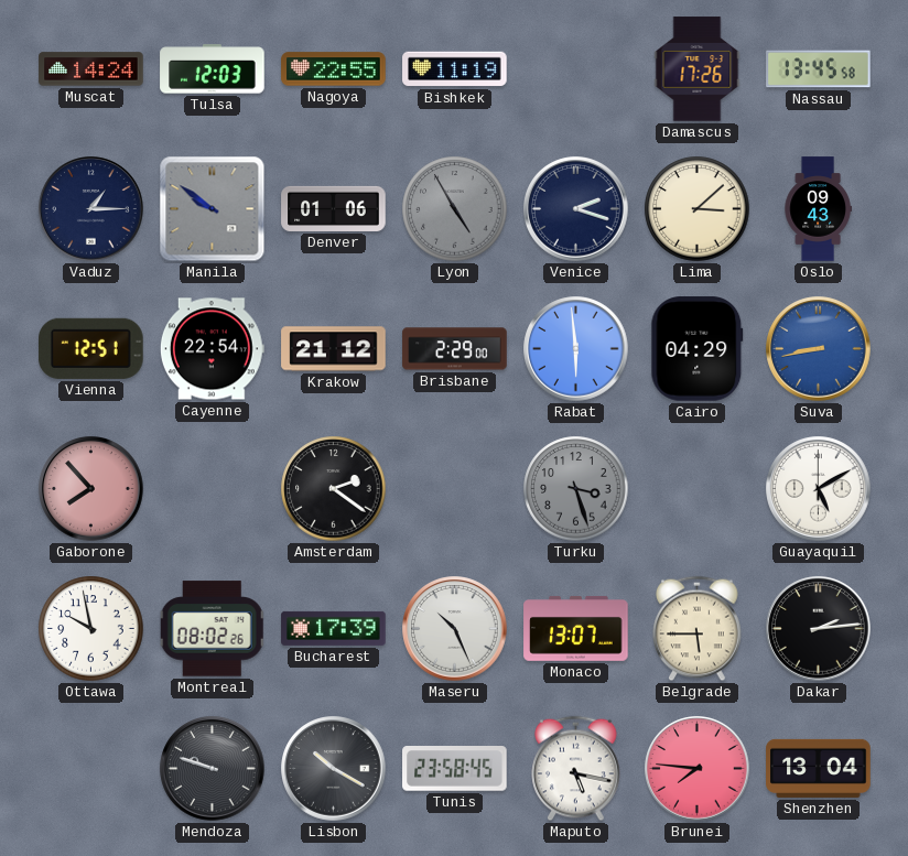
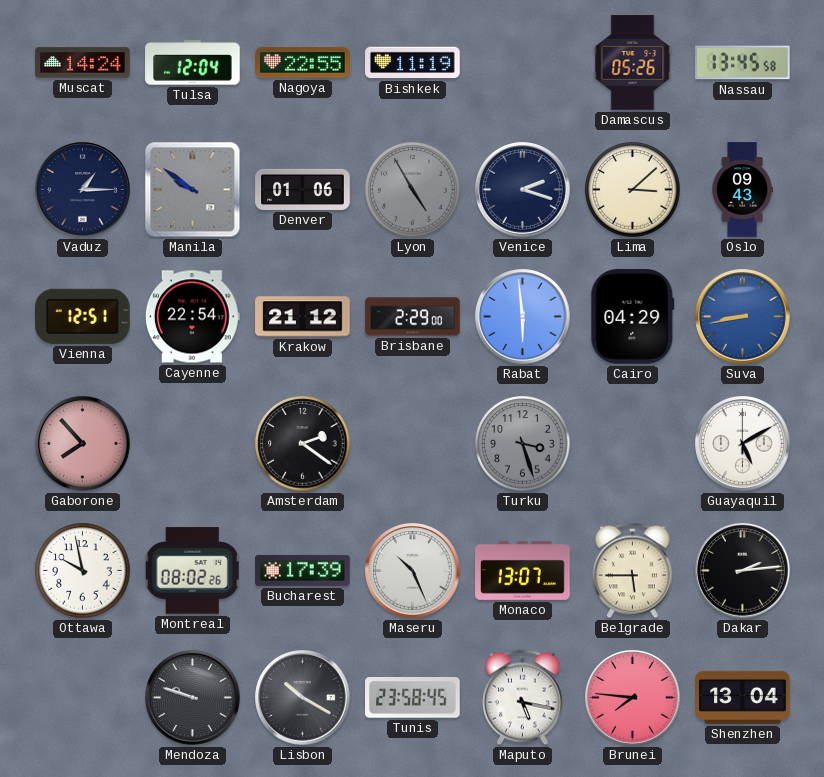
Tulsa: 12:03 -> 12:04
Damascus: 17:26 -> 05:26
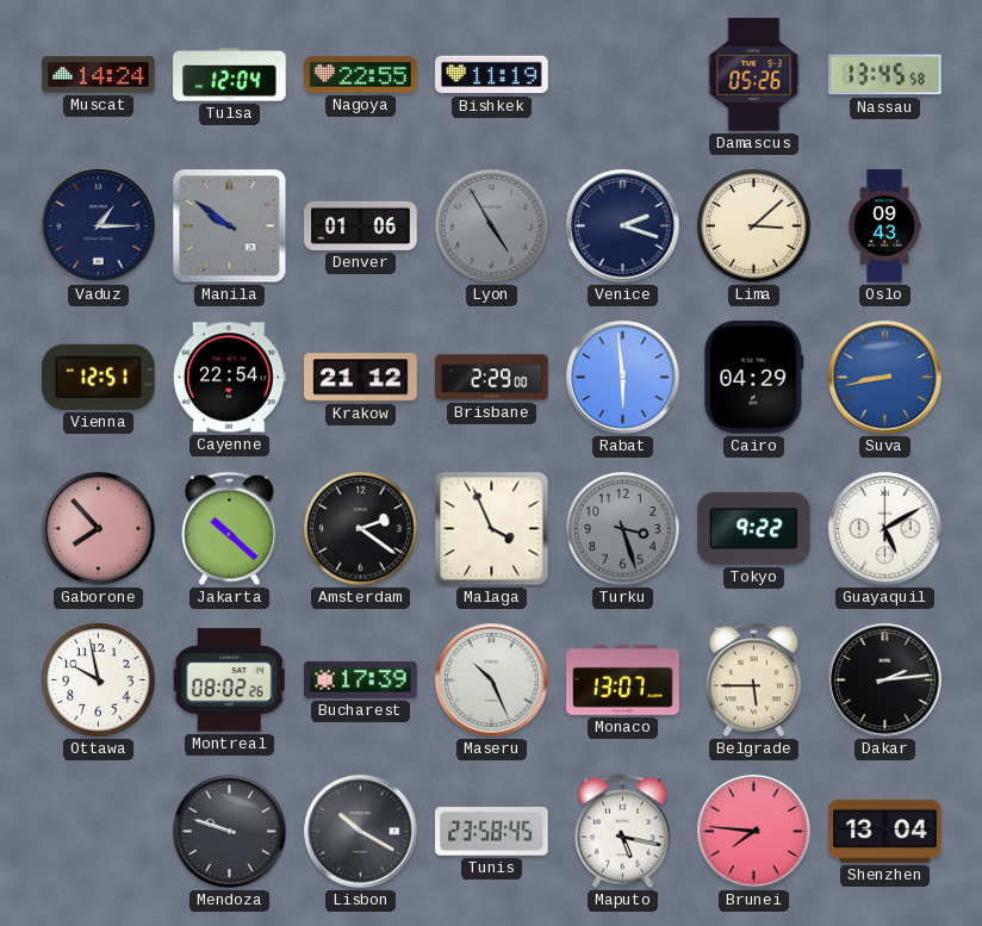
Jakarta: none -> 10:22
Malaga: none -> 3:56
Tokyo: none -> 9:22
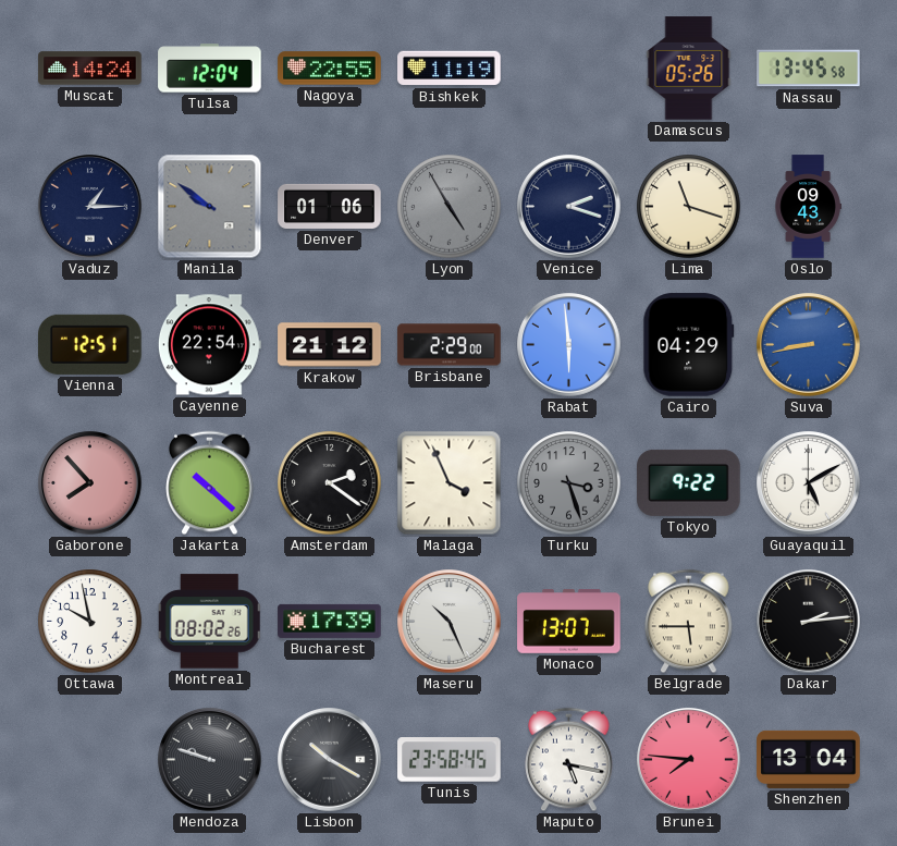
Lima: 3:08 -> 11:18
